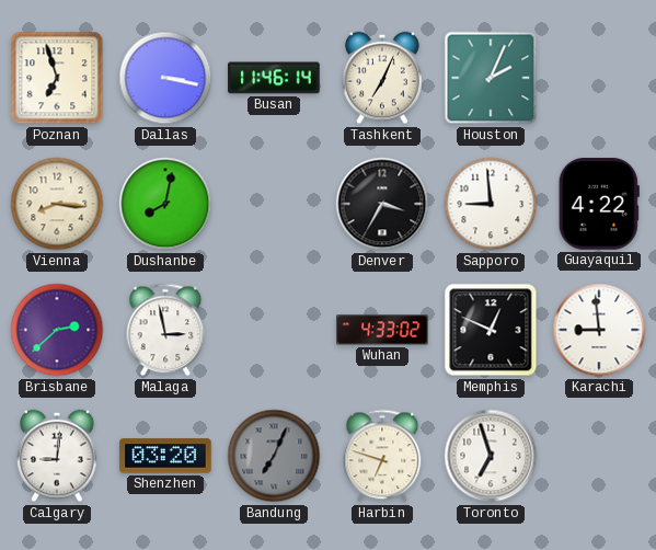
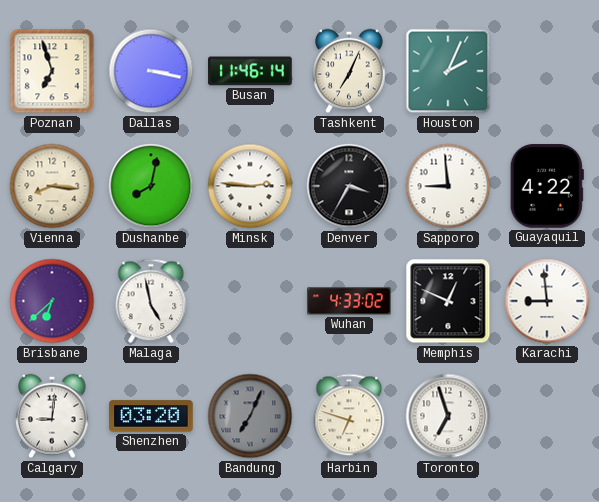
Minsk: none -> 2:46
Brisbane: 2:38 -> 6:38
Malaga: 2:58 -> 4:58
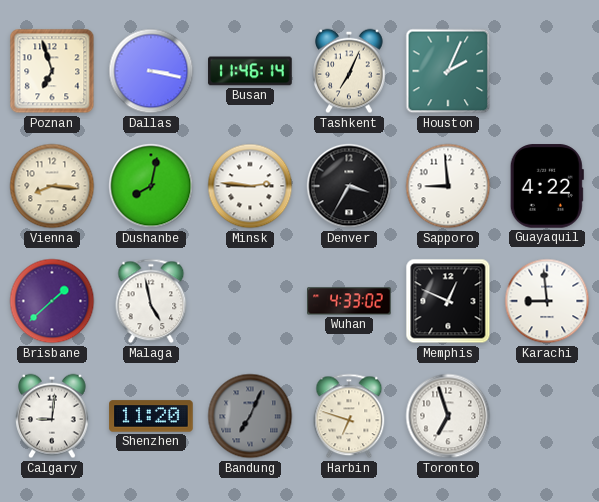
Brisbane: 6:38 -> 1:38
Shenzhen: 03:20 -> 11:20
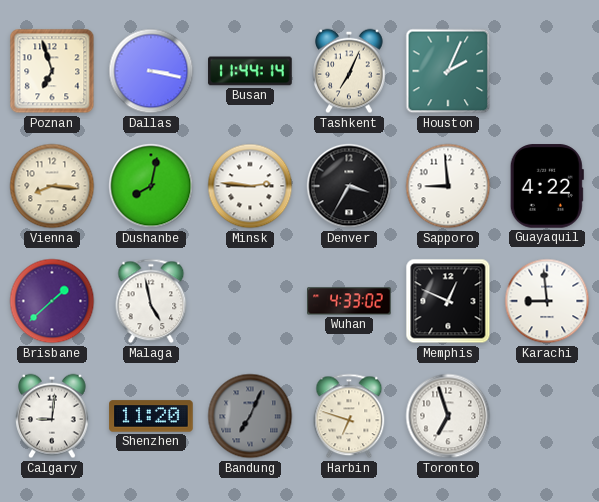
Busan: 11:46 -> 11:44
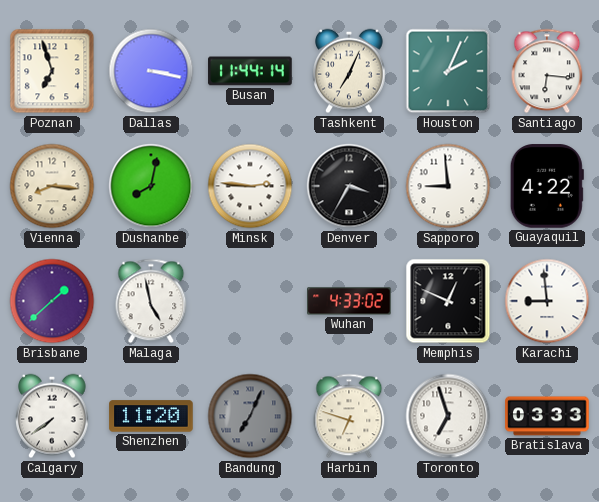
Santiago: none -> 6:16
Calgary: 9:01 -> 7:39
Bratislava: none -> 03:33
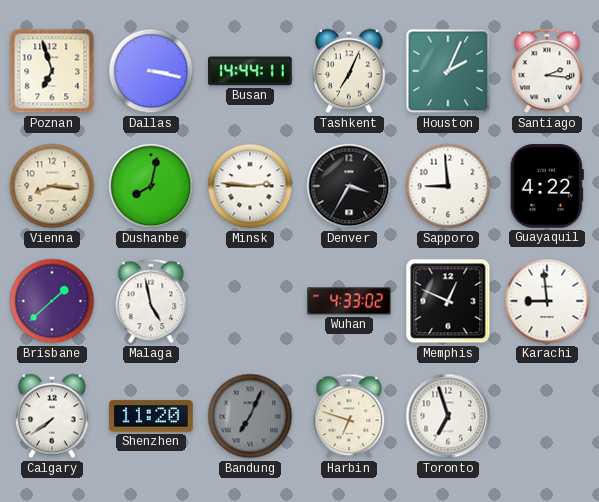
Busan: 11:44 -> 14:44
Santiago: 6:16 -> 2:16
Bratislava: 03:33 -> none
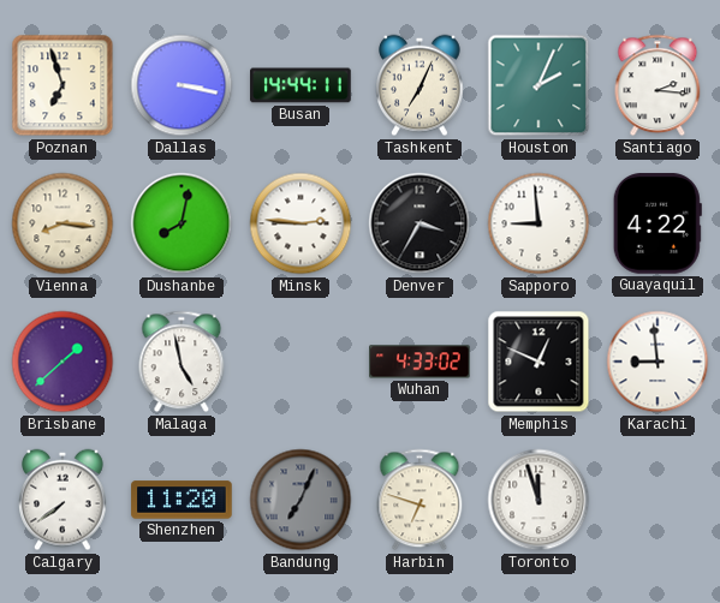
Toronto: 6:57 -> 11:57
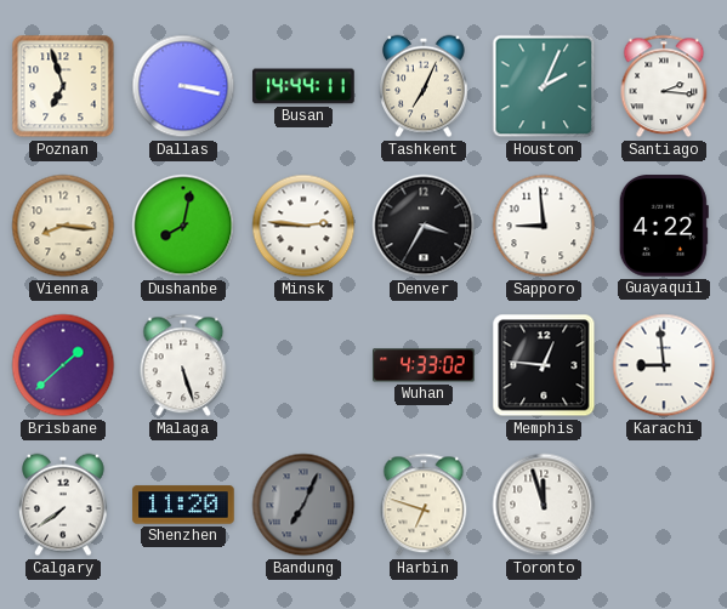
Malaga: 4:58 -> 5:27
Memphis: 12:49 -> 12:46
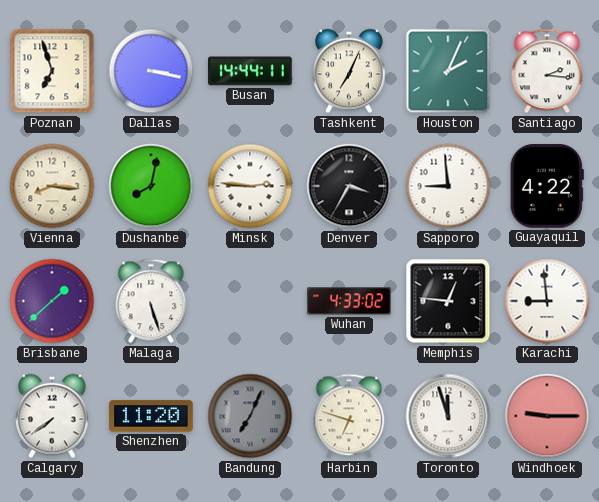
Windhoek: none -> 9:15
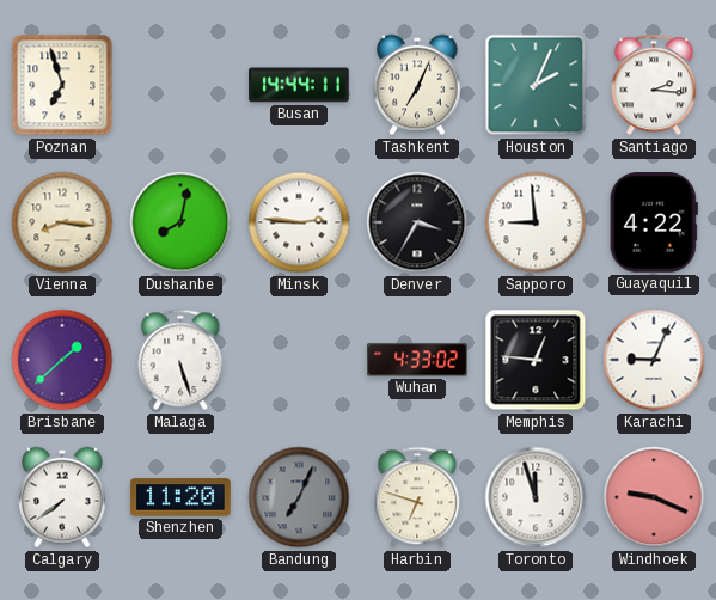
Dallas: 3:17 -> none
Karachi: 8:59 -> 9:04
Windhoek: 9:15 -> 9:19
